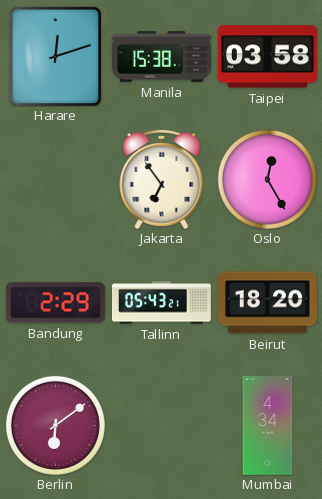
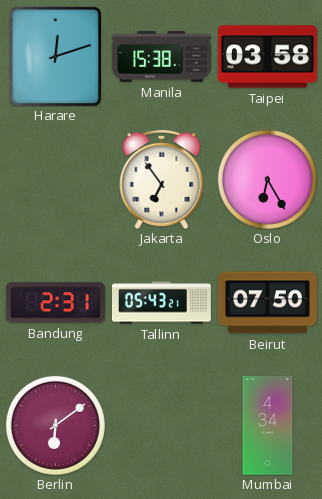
Oslo: 12:25 -> 6:25
Bandung: 2:29 -> 2:31
Beirut: 18:20 -> 07:50
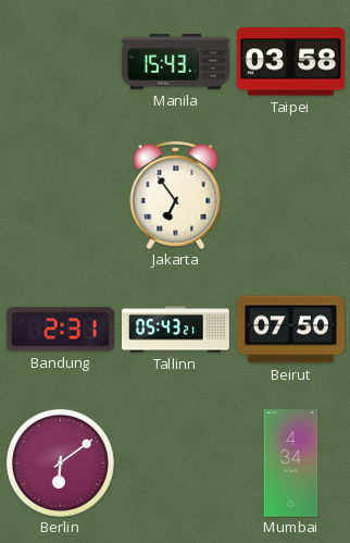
Harare: 12:12 -> none
Manila: 15:38 -> 15:43
Oslo: 6:25 -> none
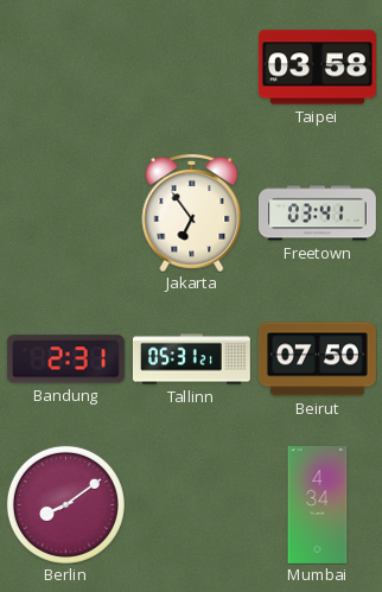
Manila: 15:43 -> none
Freetown: none -> 03:41
Tallinn: 05:43 -> 05:31
Berlin: 6:09 -> 8:09
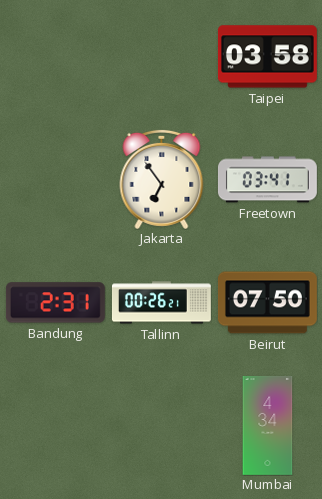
Tallinn: 05:31 -> 00:26
Berlin: 8:09 -> none
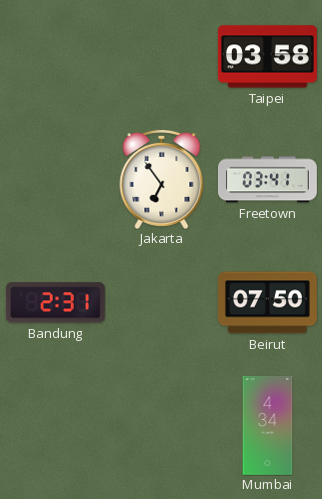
Tallinn: 00:26 -> none
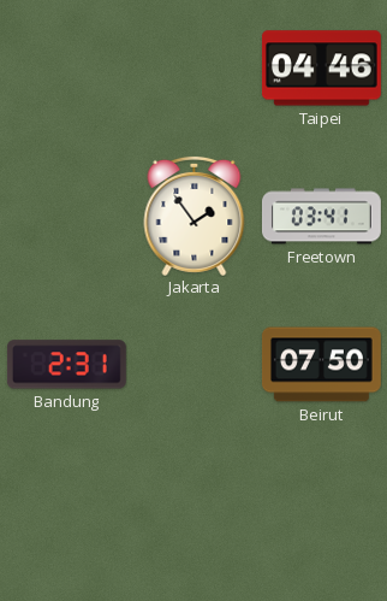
Taipei: 03:58 -> 04:46
Jakarta: 6:54 -> 1:54
Mumbai: 4:34 -> none
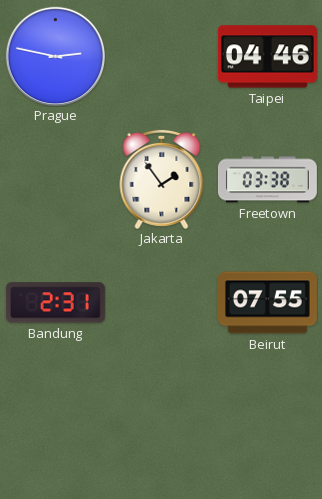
Prague: none -> 2:47
Freetown: 03:41 -> 03:38
Beirut: 07:50 -> 07:55
